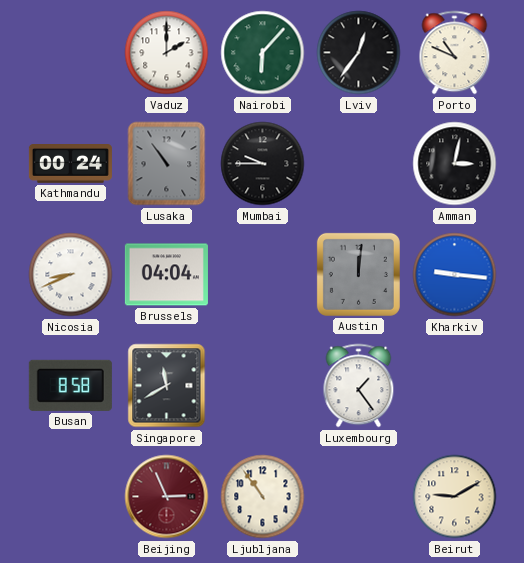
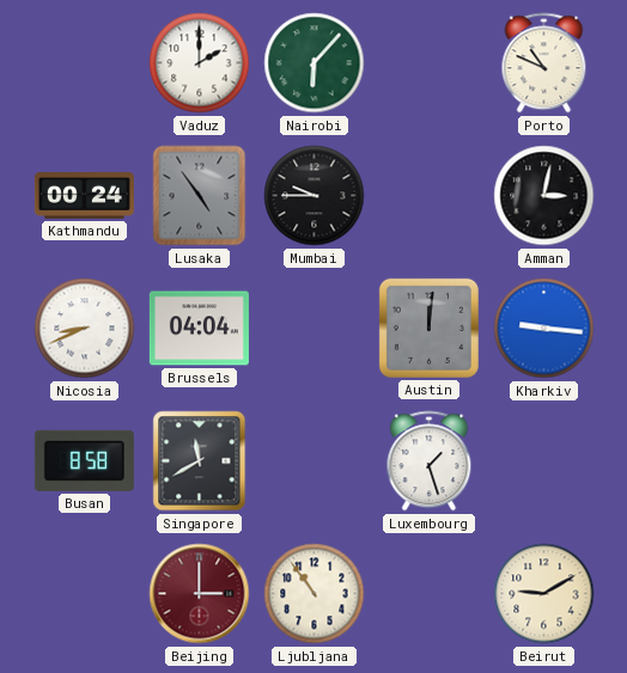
Lviv: 12:36 -> none
Lusaka: 10:54 -> 4:54
Luxembourg: 1:24 -> 1:27
Beijing: 2:56 -> 3:00
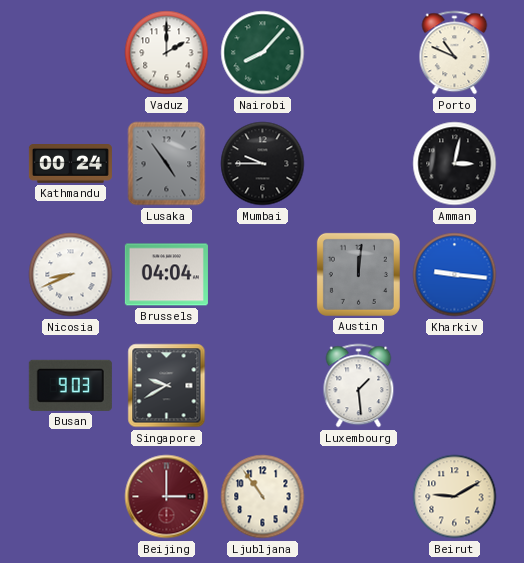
Nairobi: 6:07 -> 8:07
Busan: 8:58 -> 9:03
Singapore: 11:40 -> 9:40
Luxembourg: 1:27 -> 1:29
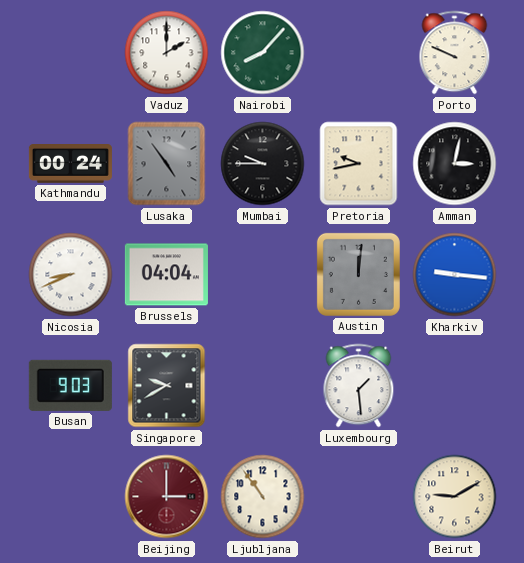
Porto: 10:49 -> 9:49
Pretoria: none -> 9:43
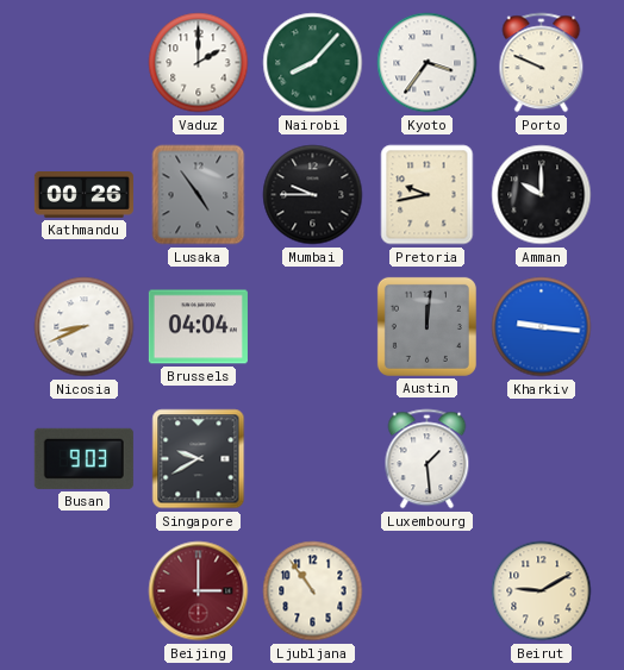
Kyoto: none -> 3:36
Kathmandu: 00:24 -> 00:26
Amman: 3:02 -> 10:00
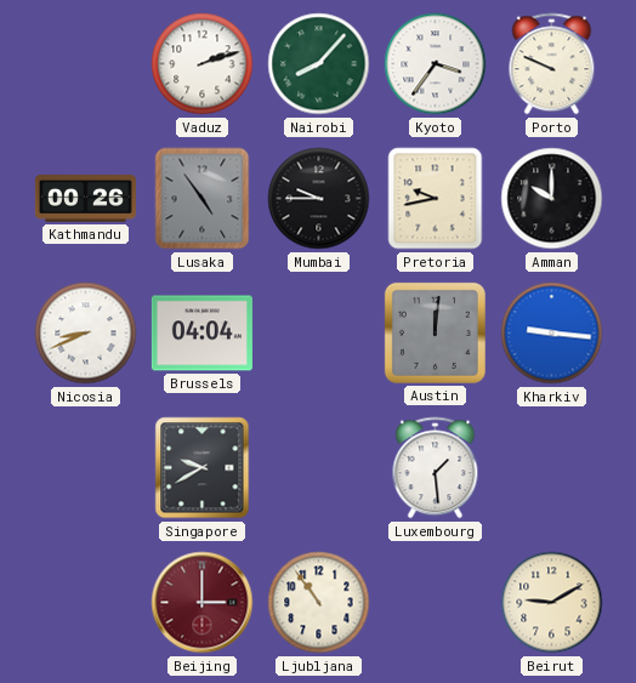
Vaduz: 2:00 -> 2:12
Busan: 9:03 -> none
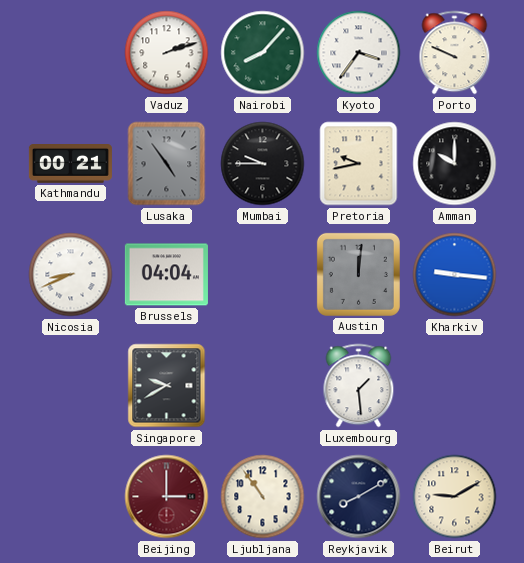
Kathmandu: 00:26 -> 00:21
Reykjavik: none -> 8:10
